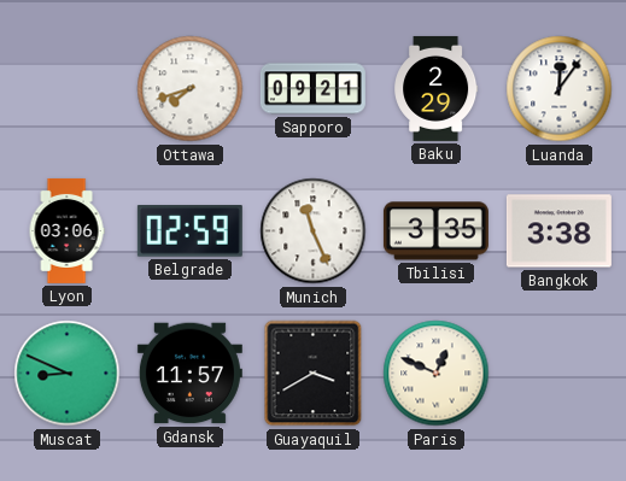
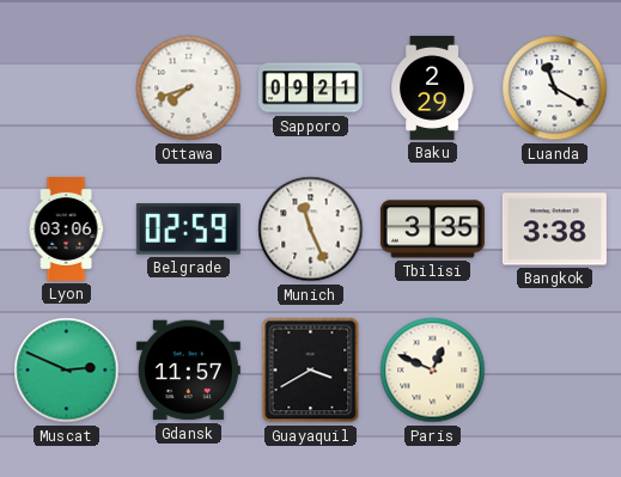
Luanda: 12:06 -> 11:20
Muscat: 8:49 -> 2:49
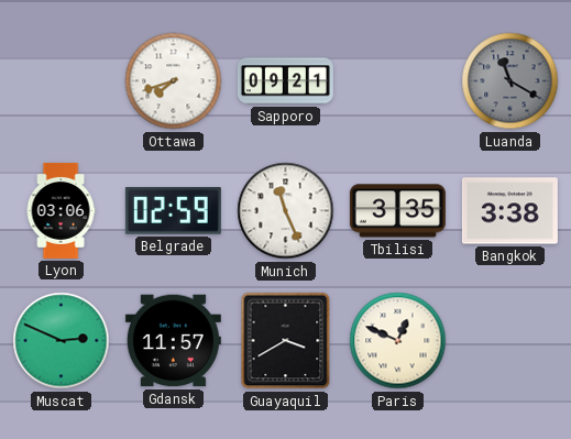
Baku: 2:29 -> none
Luanda dial: white -> grey
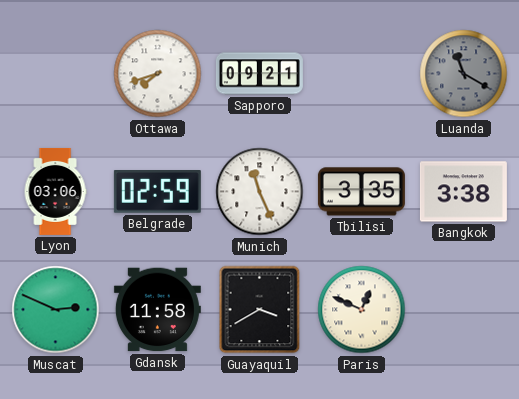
Gdansk: 11:57 -> 11:58
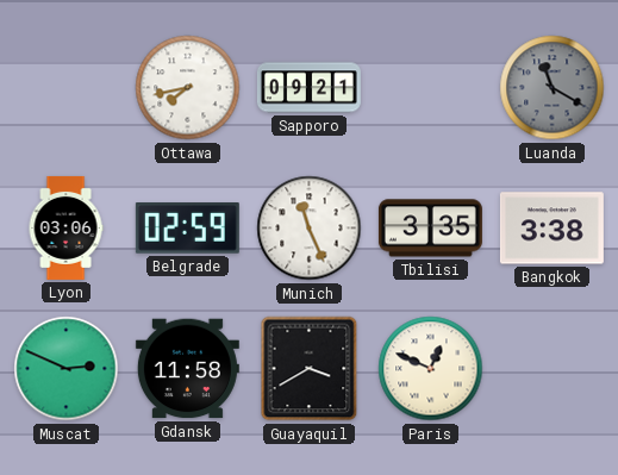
Ottawa: 7:42 -> 7:43
